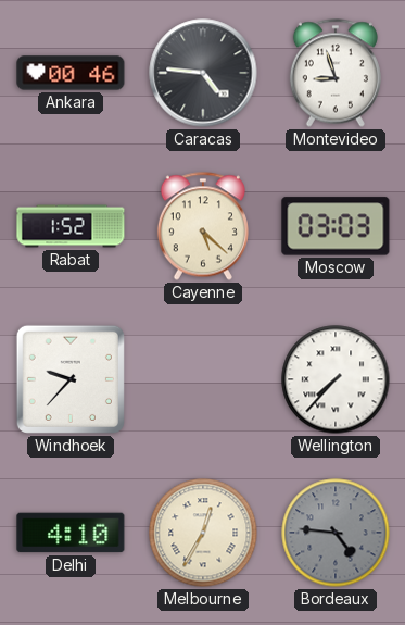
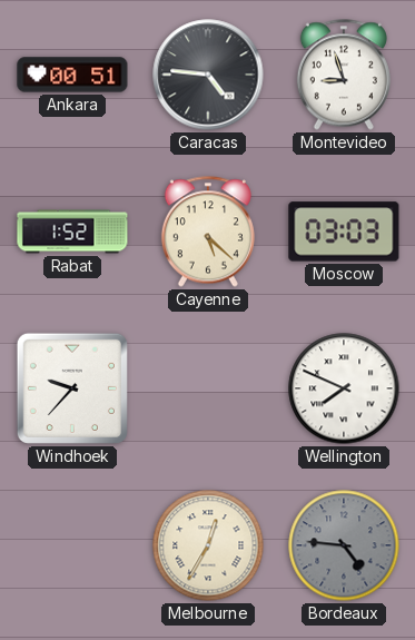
Ankara: 00:46 -> 00:51
Wellington: 7:37 -> 7:49
Delhi: 4:10 -> none
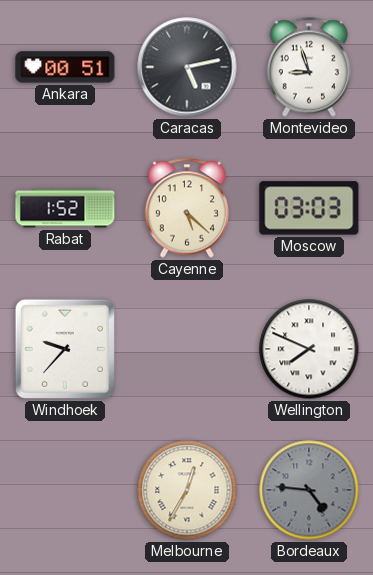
Caracas: 4:46 -> 5:13
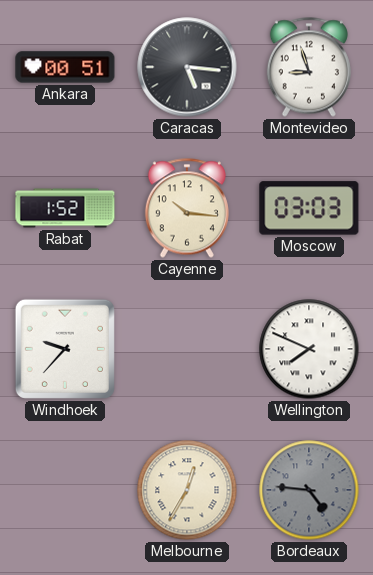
Caracas: 5:13 -> 5:16
Cayenne: 5:22 -> 10:16
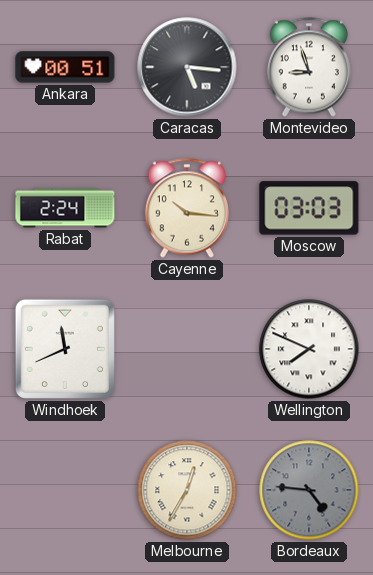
Rabat: 1:52 -> 2:24
Windhoek: 9:37 -> 11:41
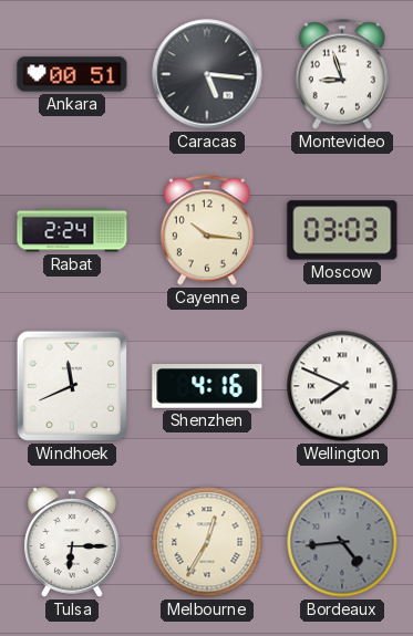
Shenzhen: none -> 4:16
Tulsa: none -> 6:15
Bordeaux: 4:46 -> 4:44
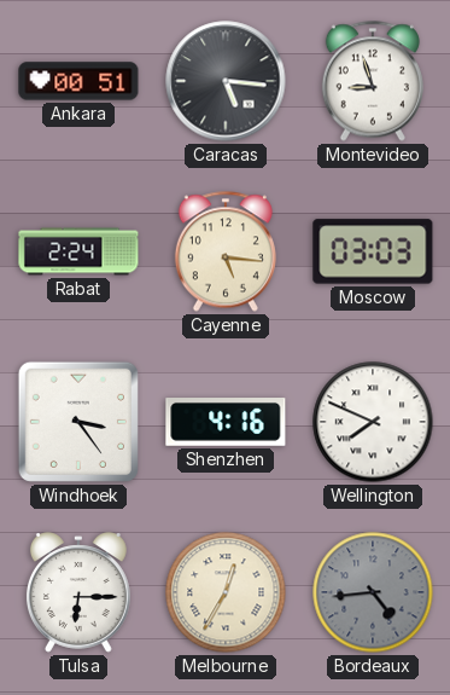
Cayenne: 10:16 -> 5:16
Windhoek: 11:41 -> 3:24
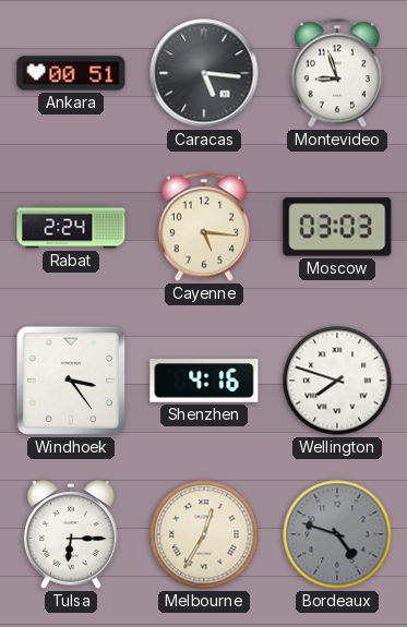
Wellington: 7:49 -> 7:48
Bordeaux: 4:44 -> 4:48
